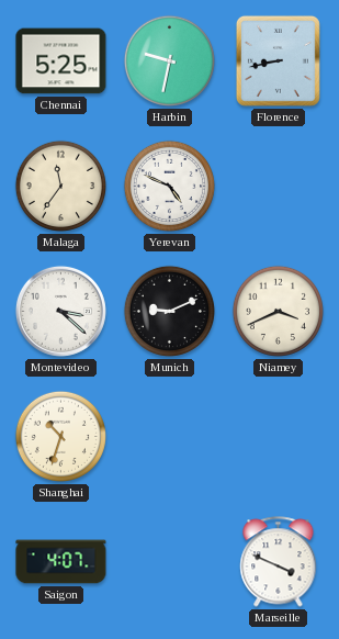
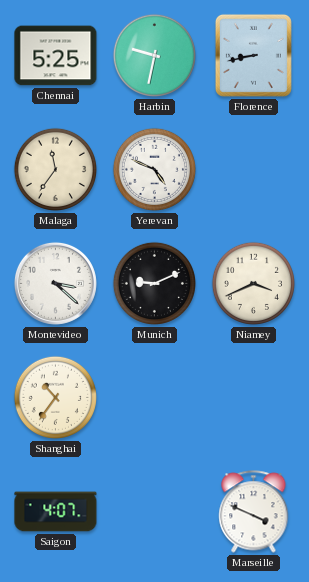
Shanghai: 10:33 -> 10:36
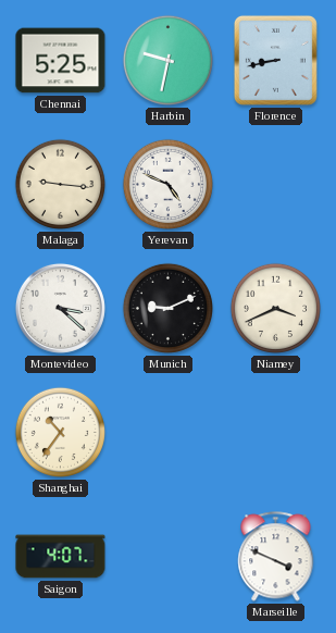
Malaga: 11:36 -> 9:16
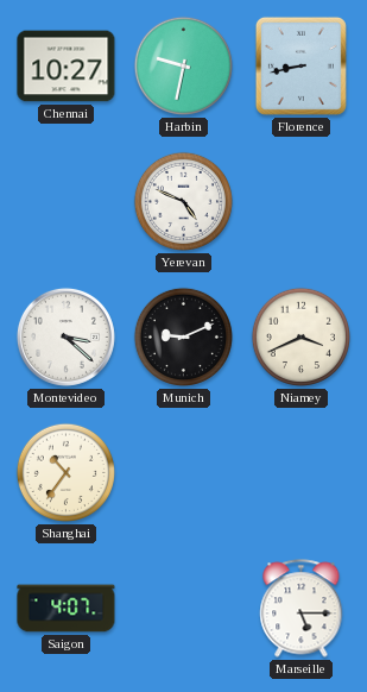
Chennai: 5:25 -> 10:27
Malaga: 9:16 -> none
Marseille: 3:49 -> 5:15
